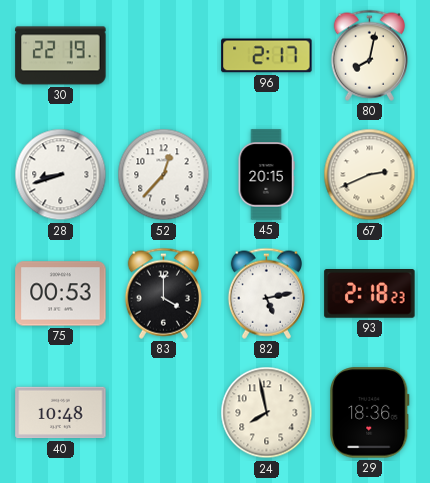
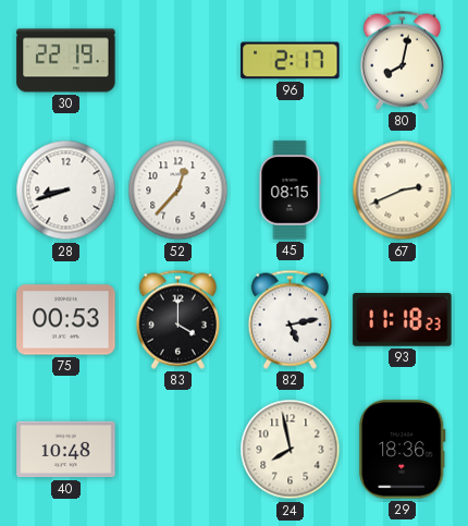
45: 20:15 -> 08:15
93: 2:18 -> 11:18
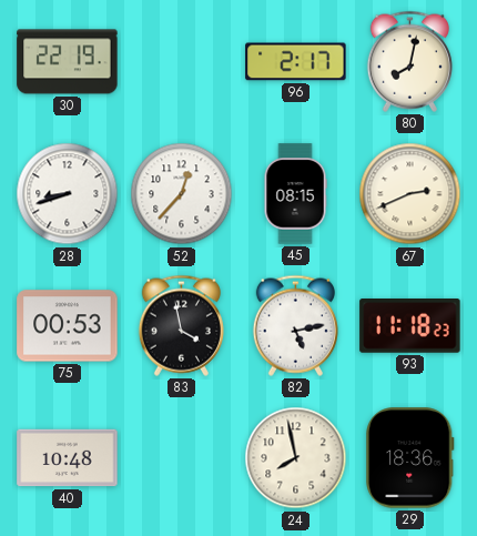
83: 4:00 -> 3:58
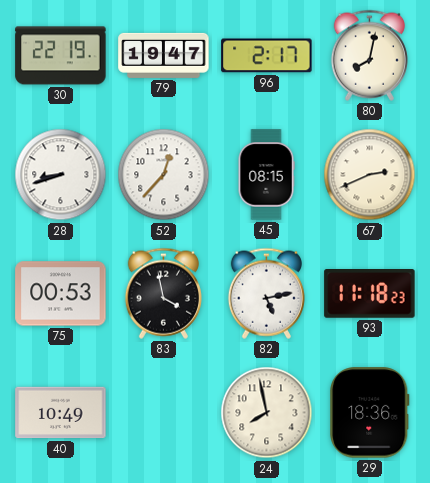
79: none -> 19:47
40: 10:48 -> 10:49
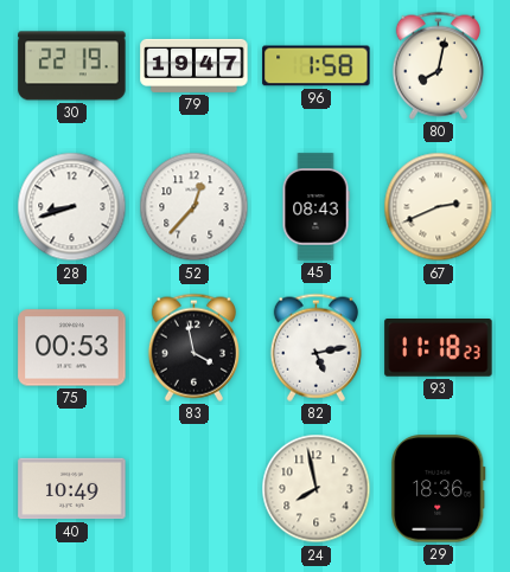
96: 2:17 -> 1:58
45: 08:15 -> 08:43
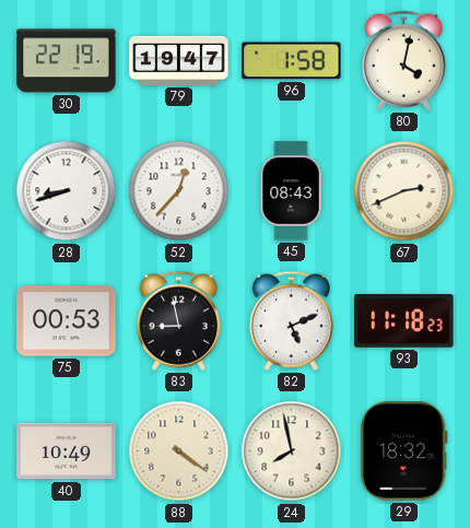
80: 8:02 -> 4:02
83: 3:58 -> 8:58
82: 5:13 -> 5:11
88: none -> 4:21
29: 18:36 -> 18:32
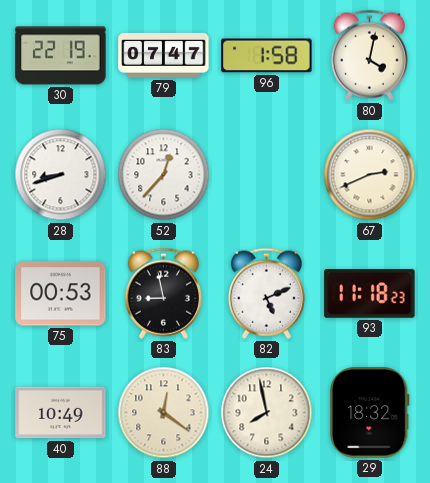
79: 19:47 -> 07:47
45: 08:43 -> none
88: 4:21 -> 12:21
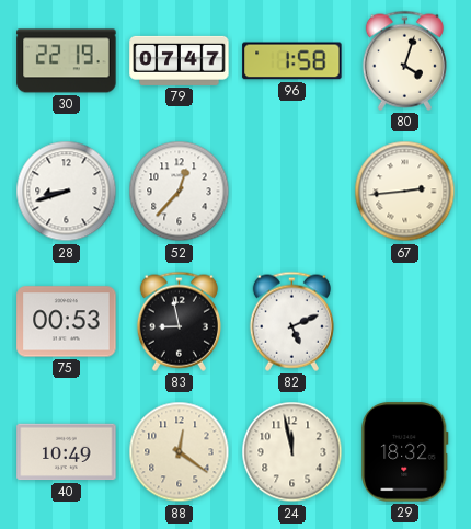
80: 4:02 -> 4:03
67: 2:41 -> 2:44
93: 11:18 -> none
24: 7:58 -> 11:58
